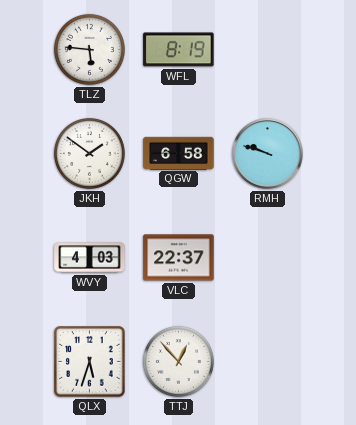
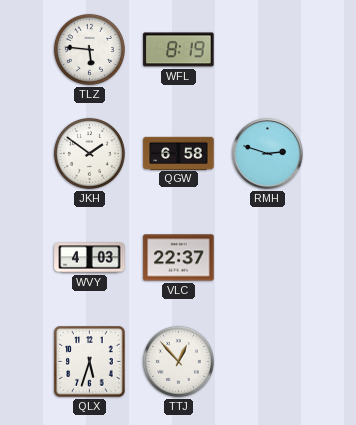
RMH: 9:48 -> 2:48
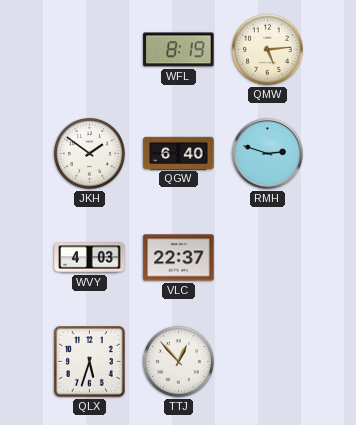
TLZ: 5:46 -> none
QMW: none -> 5:14
QGW: 6:58 -> 6:40
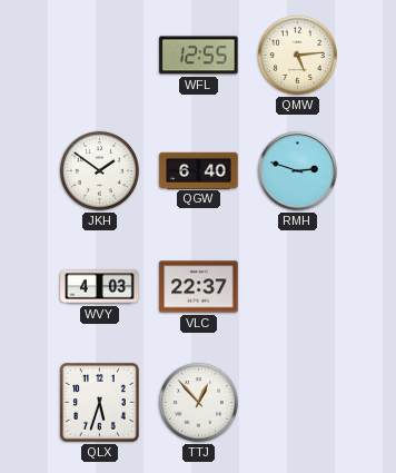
WFL: 8:19 -> 12:55
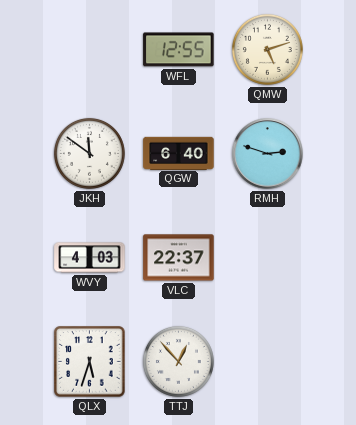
QMW: 5:14 -> 5:12
JKH: 1:51 -> 11:51
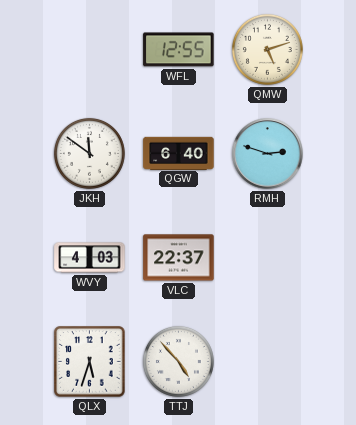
TTJ: 12:53 -> 4:53
